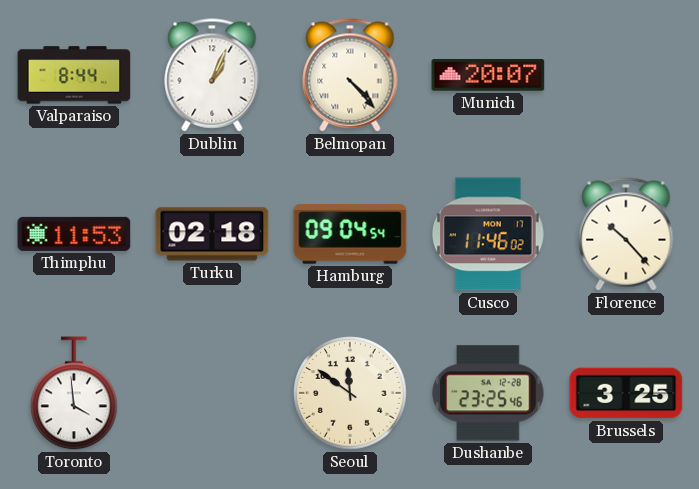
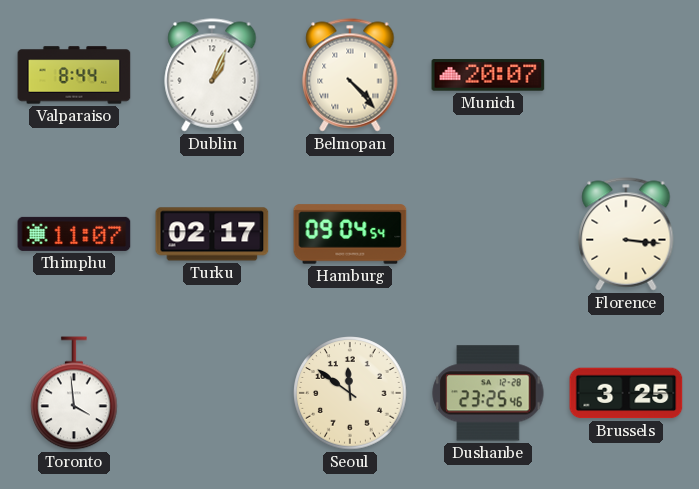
Thimphu: 11:53 -> 11:07
Turku: 02:18 -> 02:17
Cusco: 11:46 -> none
Florence: 10:23 -> 3:16
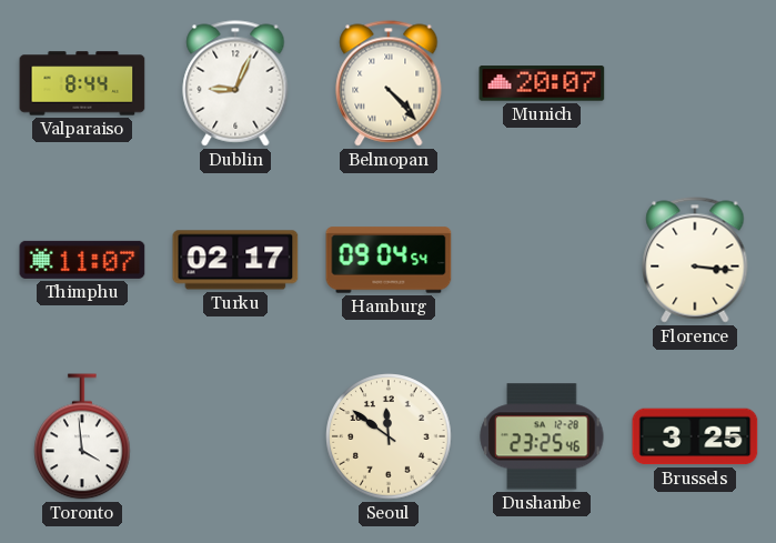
Dublin: 1:04 -> 9:04
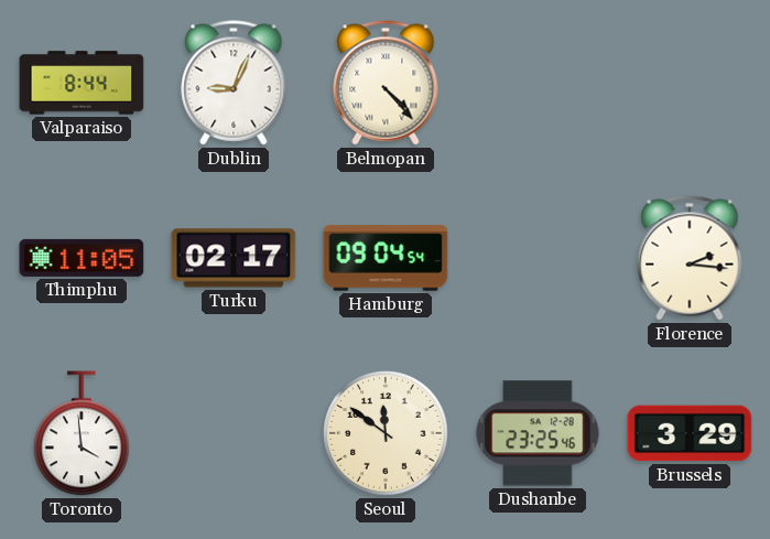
Munich: 20:07 -> none
Thimphu: 11:07 -> 11:05
Florence: 3:16 -> 2:16
Brussels: 3:25 -> 3:29
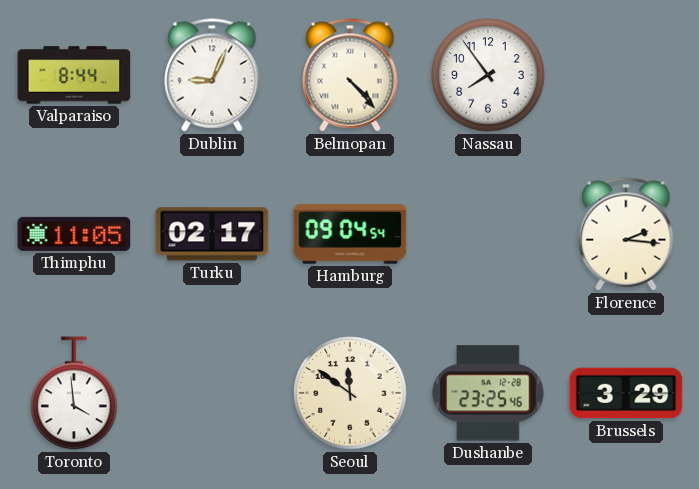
Nassau: none -> 7:54
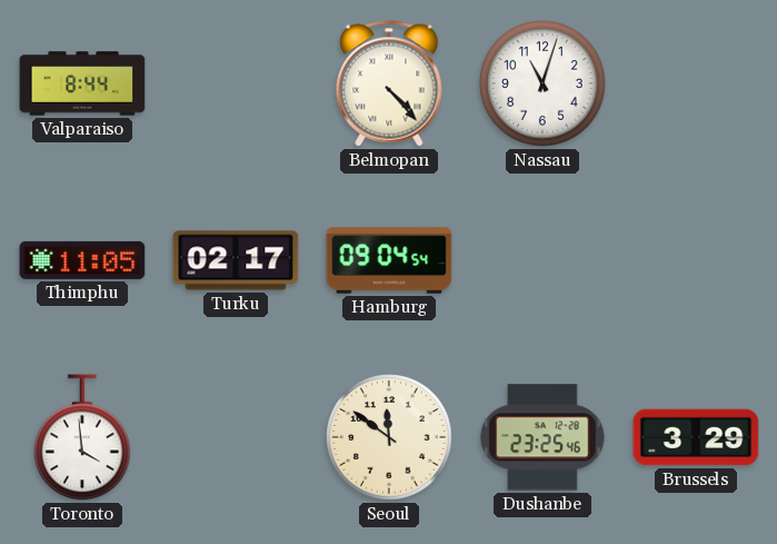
Dublin: 9:04 -> none
Nassau: 7:54 -> 11:03
Florence: 2:16 -> none
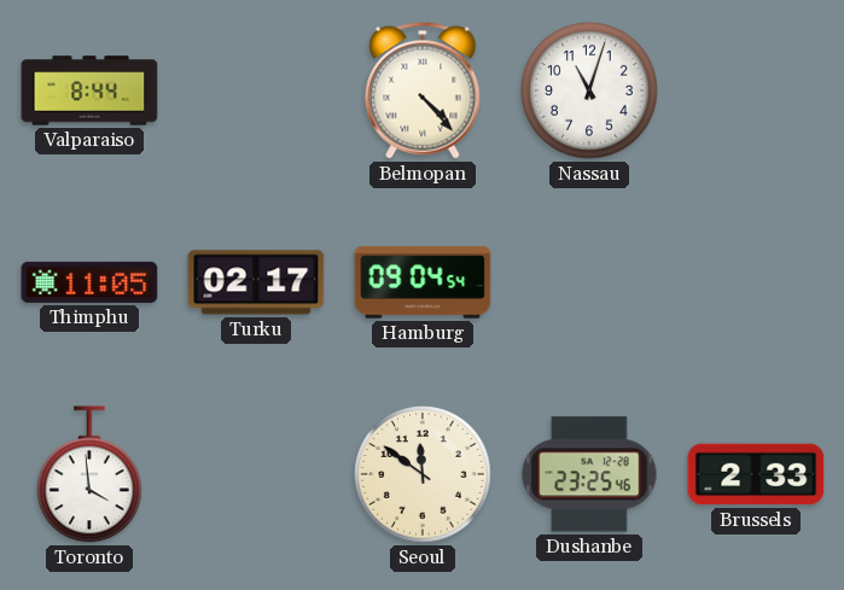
Brussels: 3:29 -> 2:33
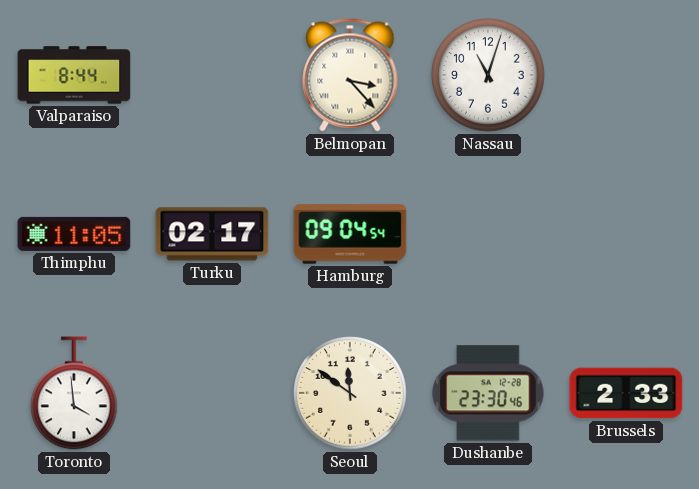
Belmopan: 4:23 -> 3:23
Dushanbe: 23:25 -> 23:30
